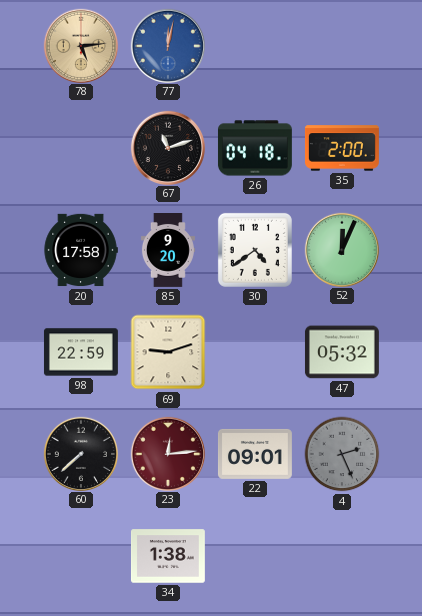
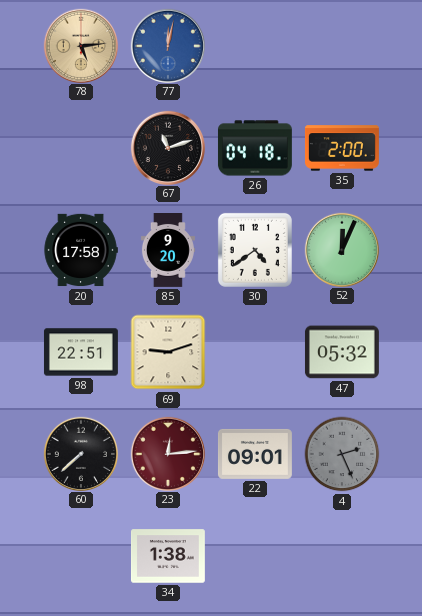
98: 22:59 -> 22:51
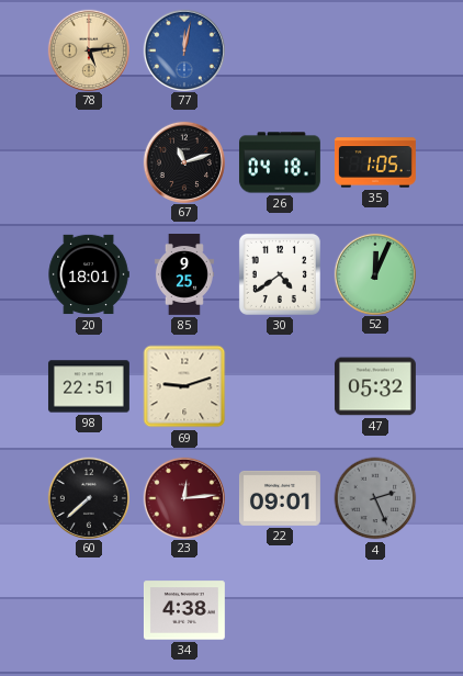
35: 2:00 -> 1:05
20: 17:58 -> 18:01
85: 9:20 -> 9:25
34: 1:38 -> 4:38
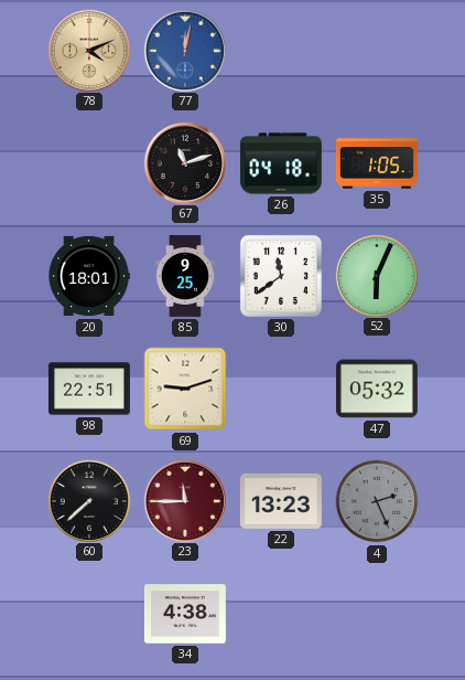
78: 5:14 -> 4:11
30: 4:39 -> 11:39
52: 12:04 -> 6:04
23: 12:14 -> 11:45
22: 09:01 -> 13:23
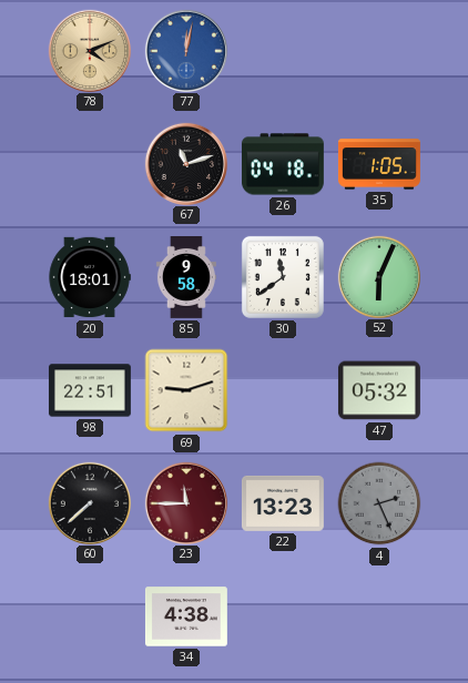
85: 9:25 -> 9:58
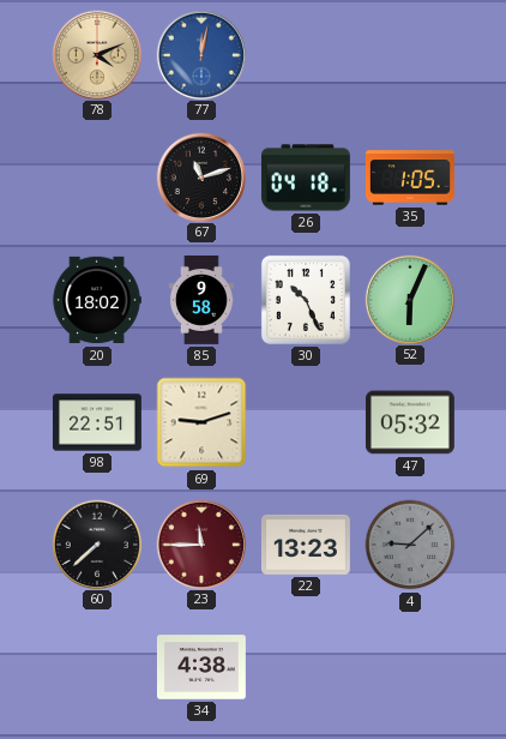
20: 18:01 -> 18:02
30: 11:39 -> 10:26
4: 2:26 -> 9:08
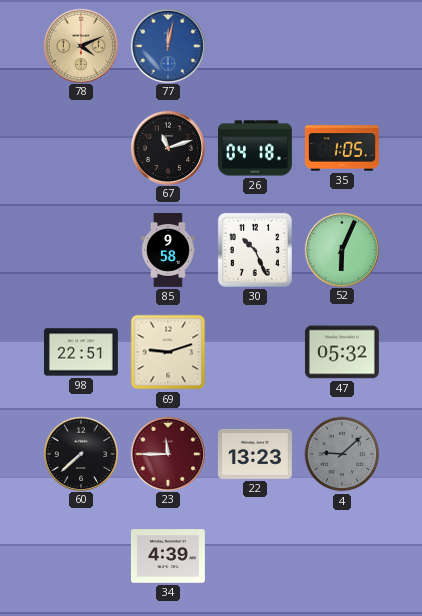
20: 18:02 -> none
34: 4:38 -> 4:39
